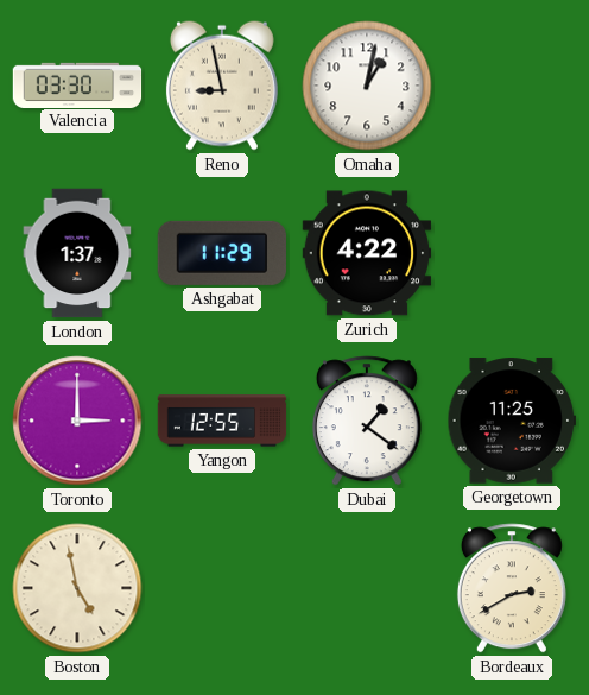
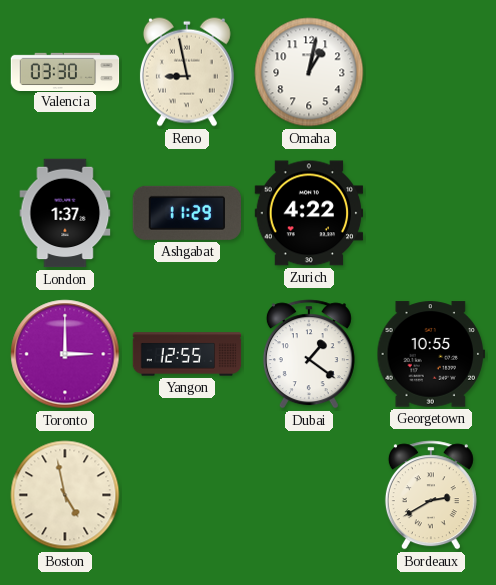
Georgetown: 11:25 -> 10:55
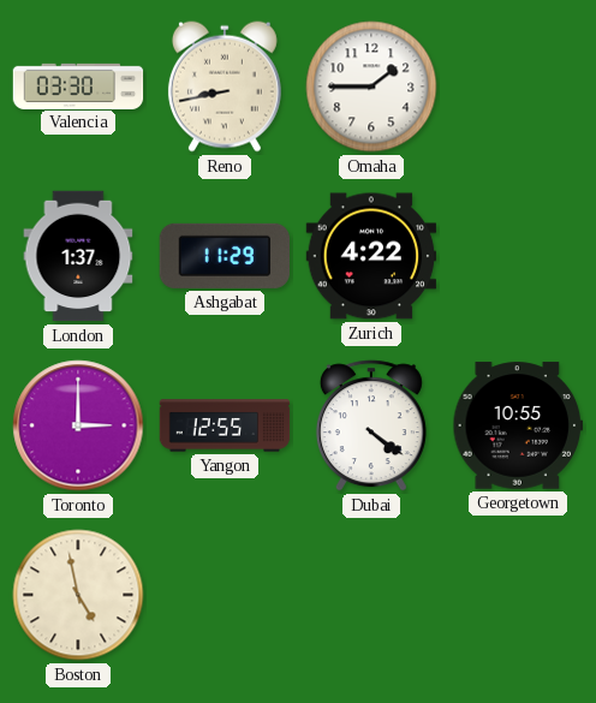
Reno: 8:58 -> 8:43
Omaha: 1:02 -> 1:45
Dubai: 1:21 -> 4:21
Bordeaux: 2:40 -> none
